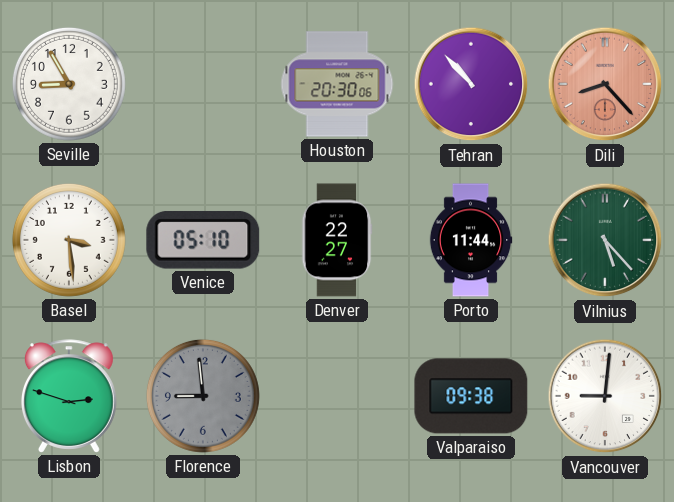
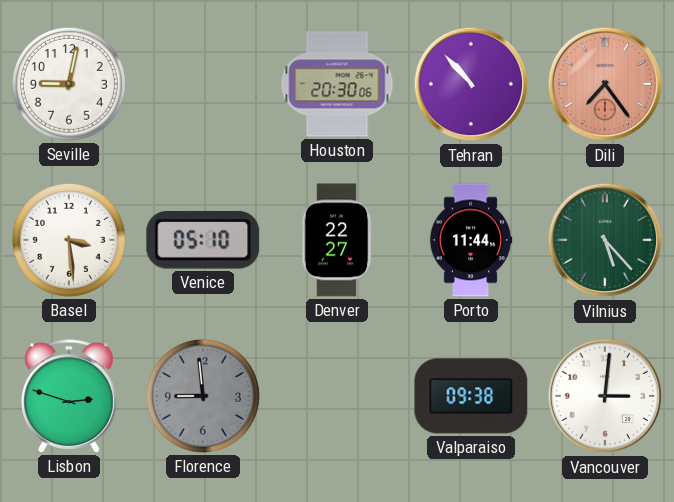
Seville: 8:55 -> 9:02
Dili: 8:23 -> 7:24
Vancouver: 9:01 -> 3:01
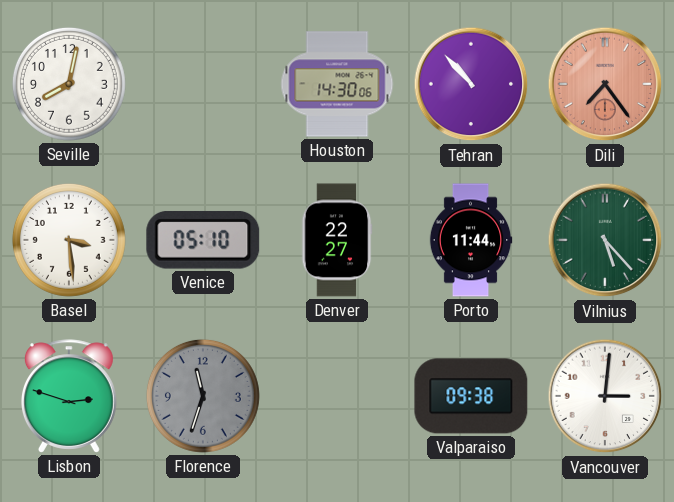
Seville: 9:02 -> 8:02
Houston: 20:30 -> 14:30
Florence: 8:59 -> 11:33
